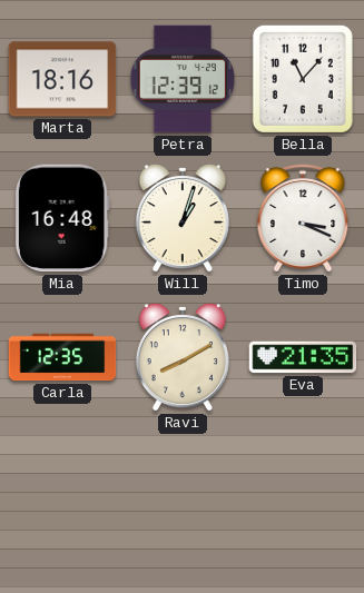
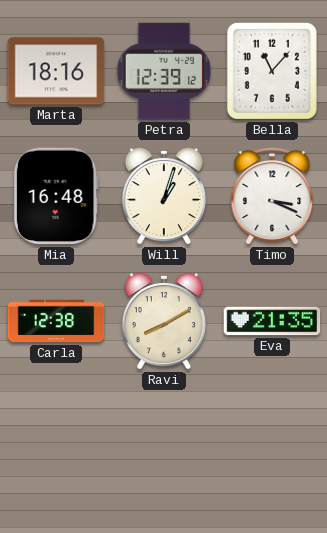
Carla: 12:35 -> 12:38
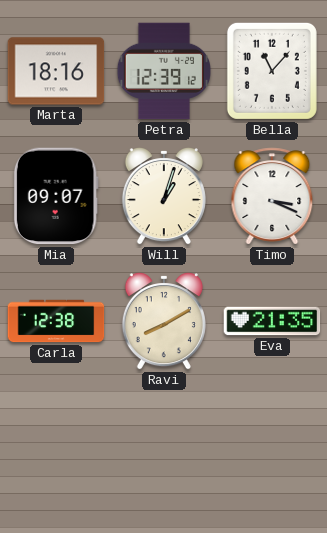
Mia: 16:48 -> 09:07
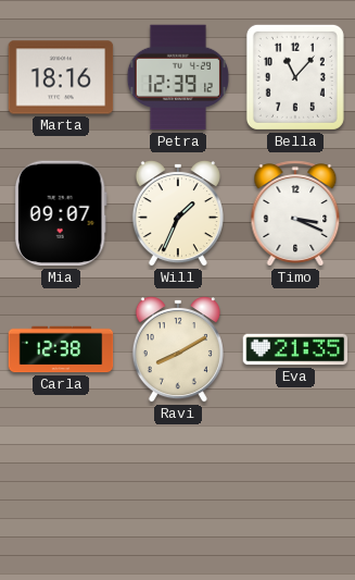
Will: 1:03 -> 1:34
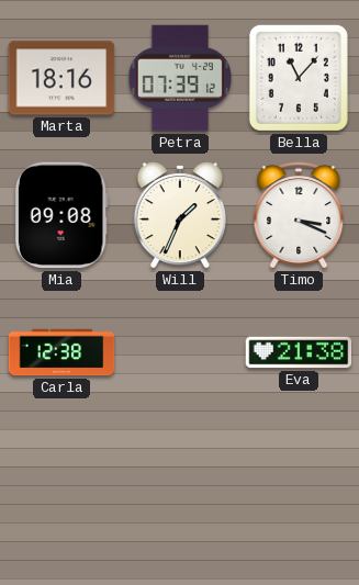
Petra: 12:39 -> 07:39
Mia: 09:07 -> 09:08
Ravi: 8:10 -> none
Eva: 21:35 -> 21:38
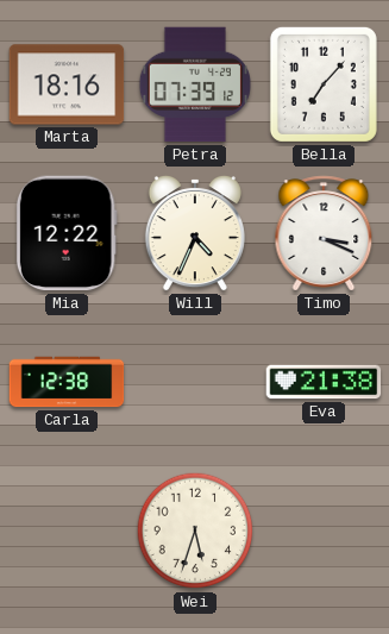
Bella: 11:07 -> 7:07
Mia: 09:08 -> 12:22
Will: 1:34 -> 4:34
Wei: none -> 5:33
